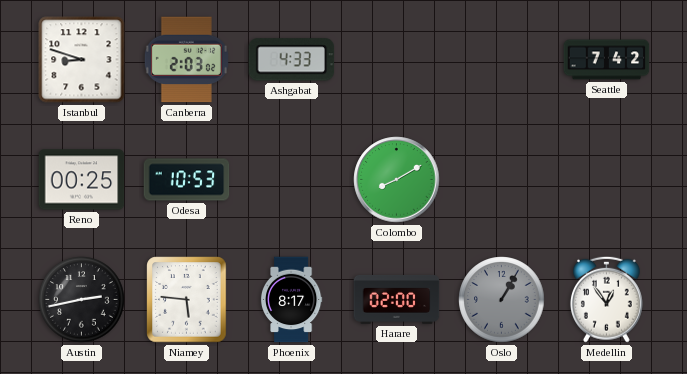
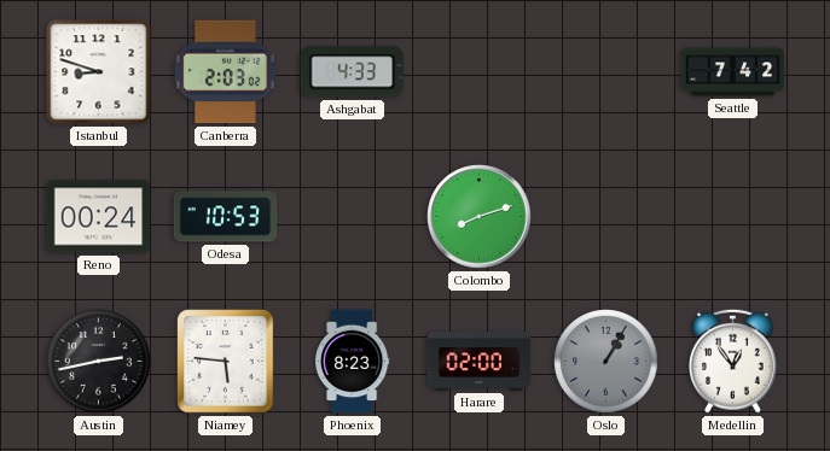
Reno: 00:25 -> 00:24
Colombo: 8:10 -> 8:12
Phoenix: 8:17 -> 8:23
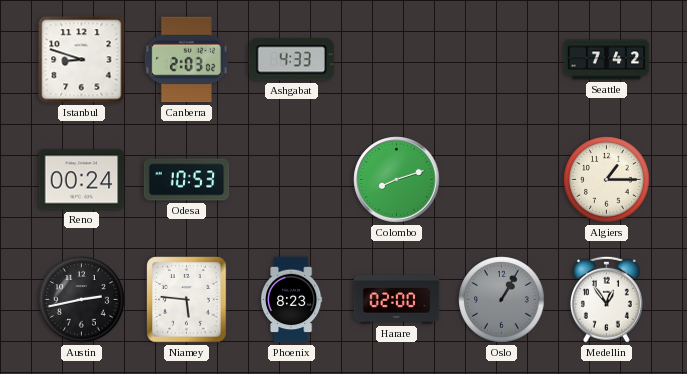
Algiers: none -> 1:15
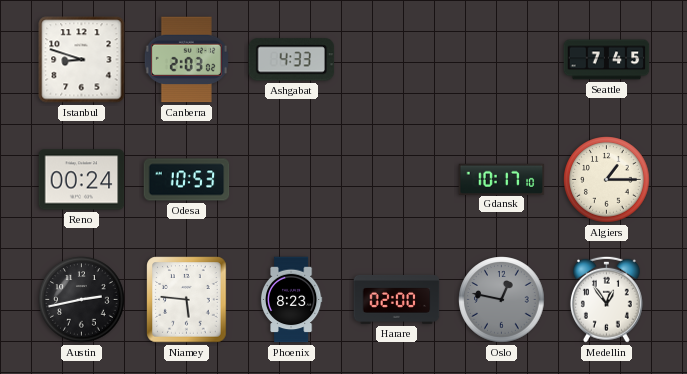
Seattle: 7:42 -> 7:45
Colombo: 8:12 -> none
Gdansk: none -> 10:17
Oslo: 1:05 -> 12:47
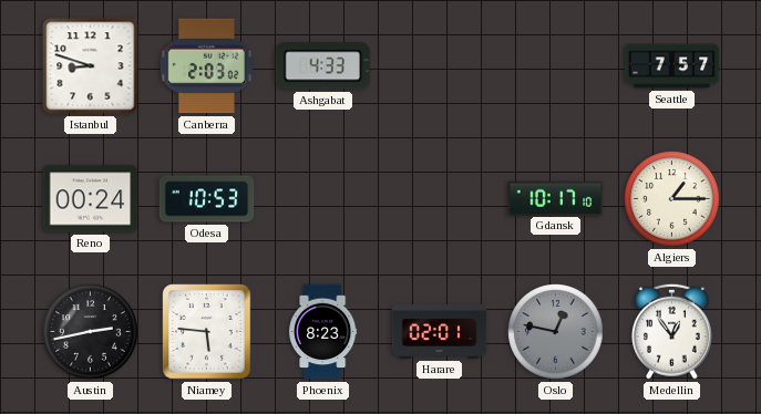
Seattle: 7:45 -> 7:57
Harare: 02:00 -> 02:01
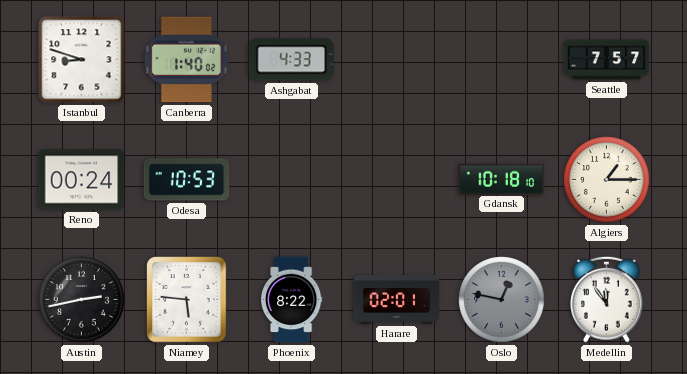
Canberra: 2:03 -> 1:40
Gdansk: 10:17 -> 10:18
Phoenix: 8:23 -> 8:22
Medellin: 12:54 -> 11:54
